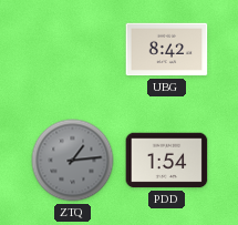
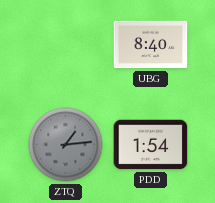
UBG: 8:42 -> 8:40
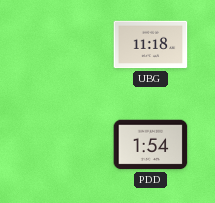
UBG: 8:40 -> 11:18
ZTQ: 1:14 -> none
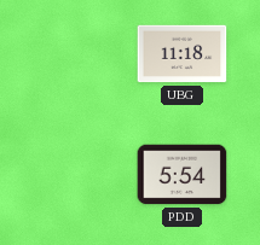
PDD: 1:54 -> 5:54
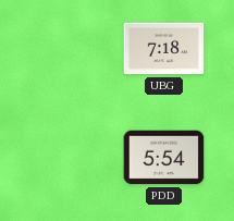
UBG: 11:18 -> 7:18
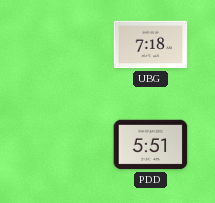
PDD: 5:54 -> 5:51
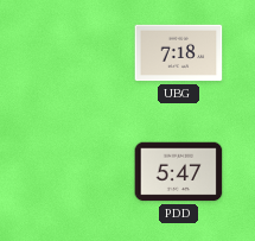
PDD: 5:51 -> 5:47
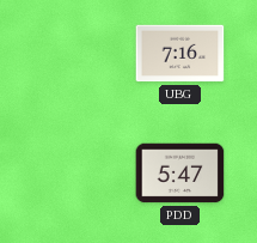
UBG: 7:18 -> 7:16
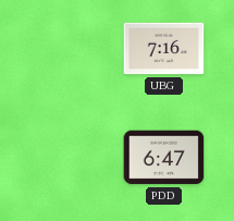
PDD: 5:47 -> 6:47
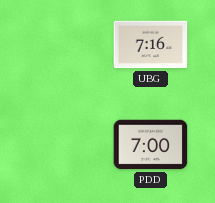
PDD: 6:47 -> 7:00
